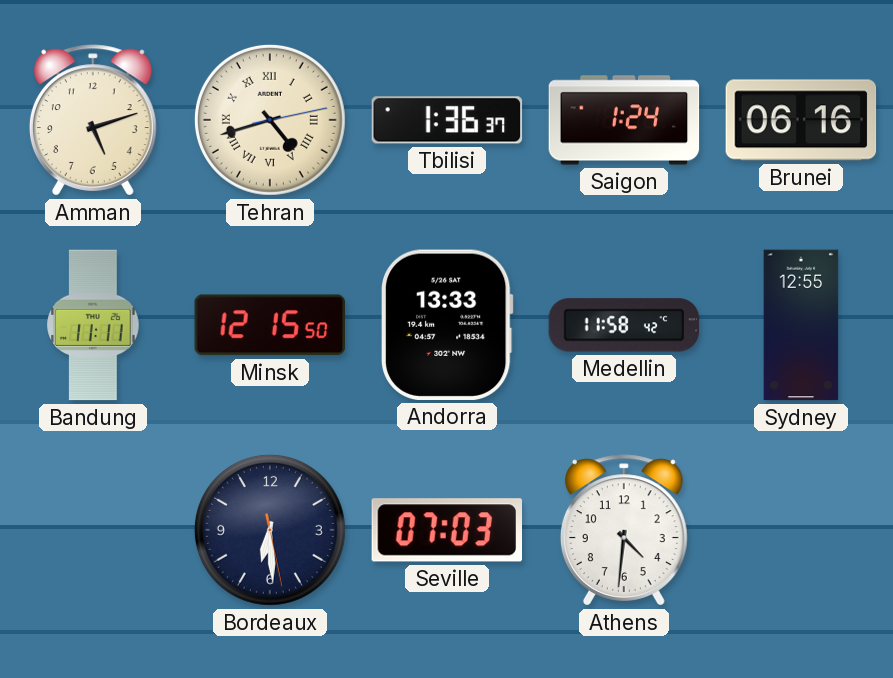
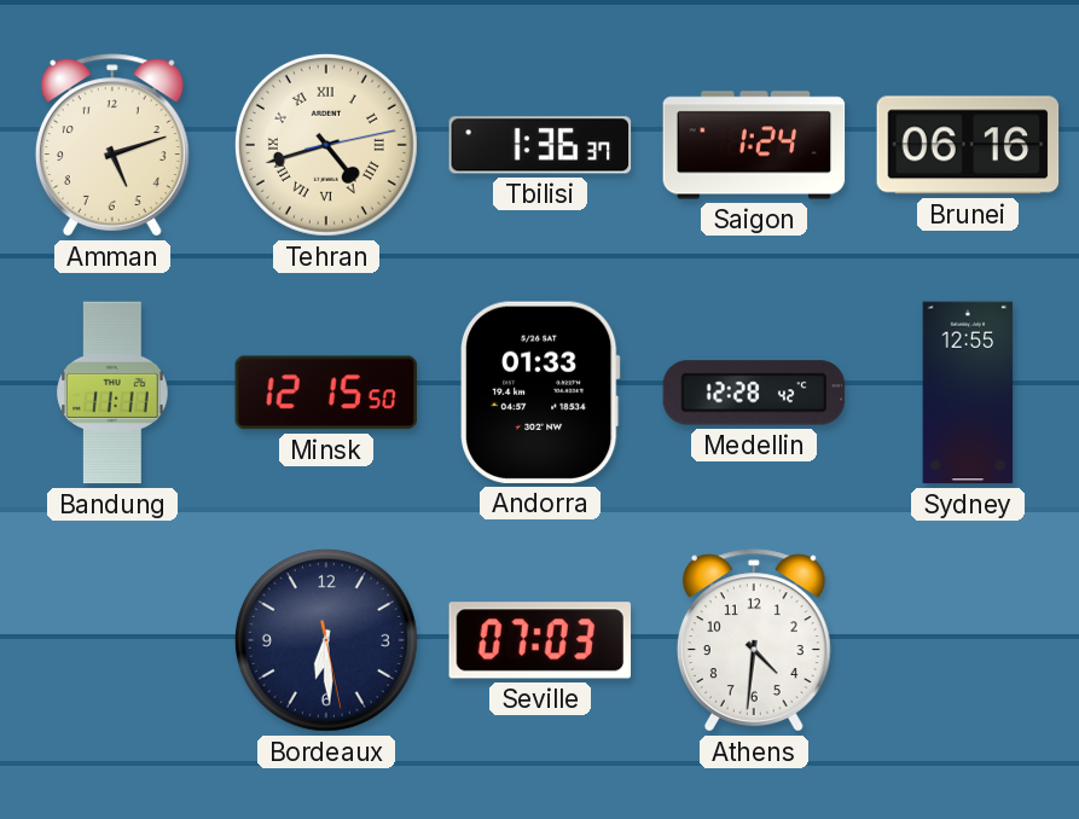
Andorra: 13:33 -> 01:33
Medellin: 11:58 -> 12:28
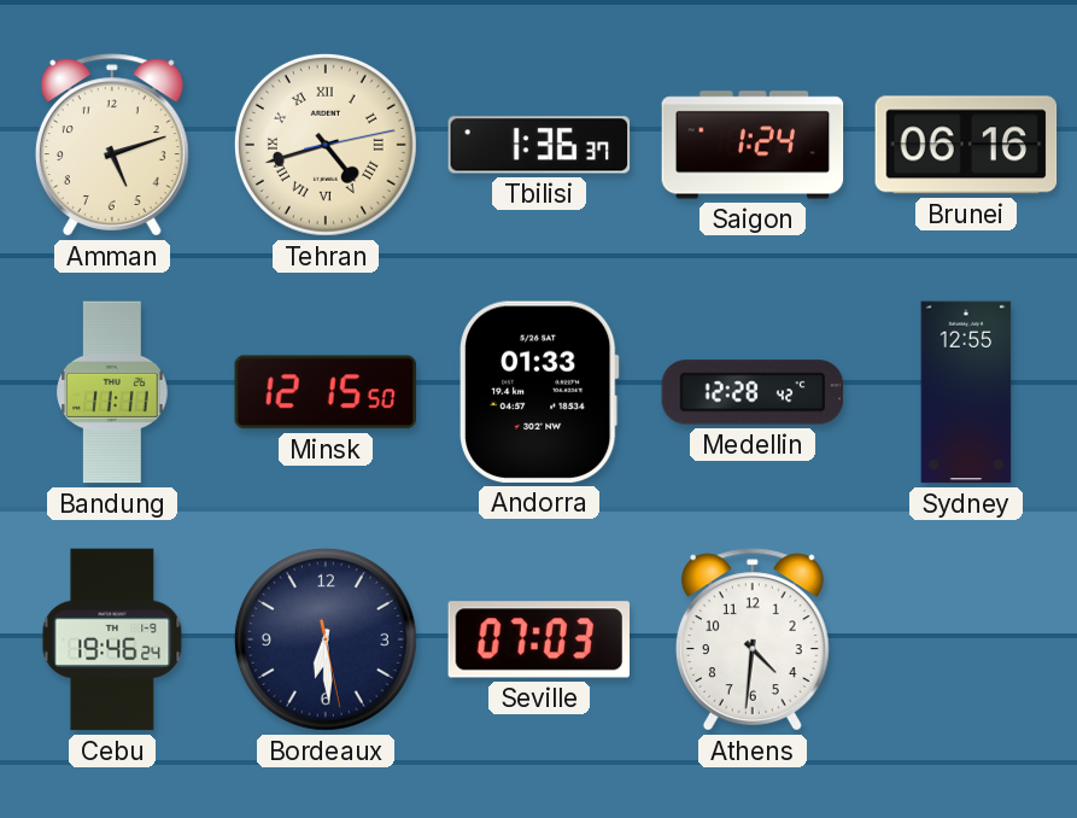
Cebu: none -> 19:46
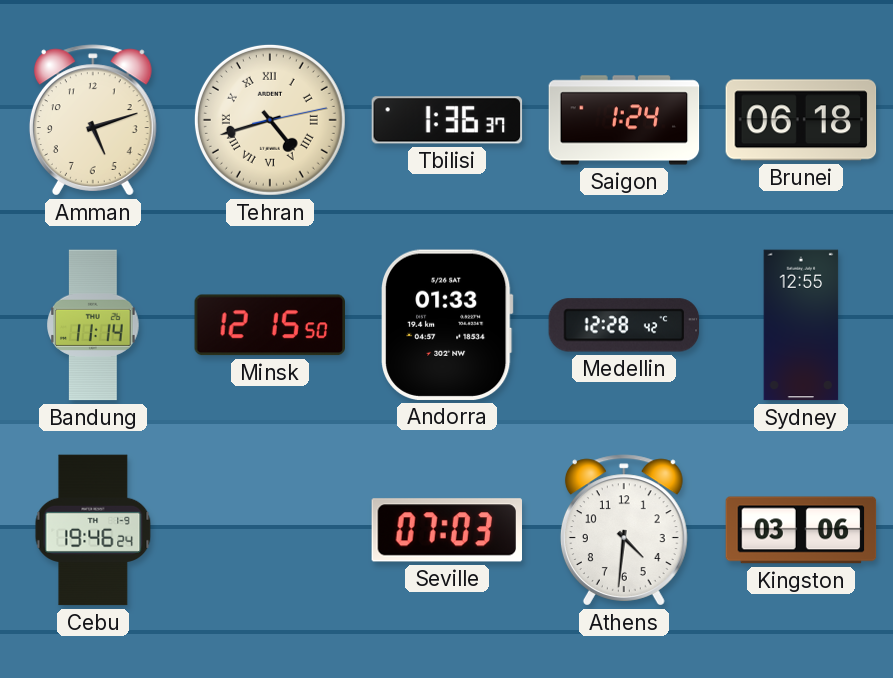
Brunei: 06:16 -> 06:18
Bandung: 11:11 -> 11:14
Bordeaux: 6:29 -> none
Kingston: none -> 03:06
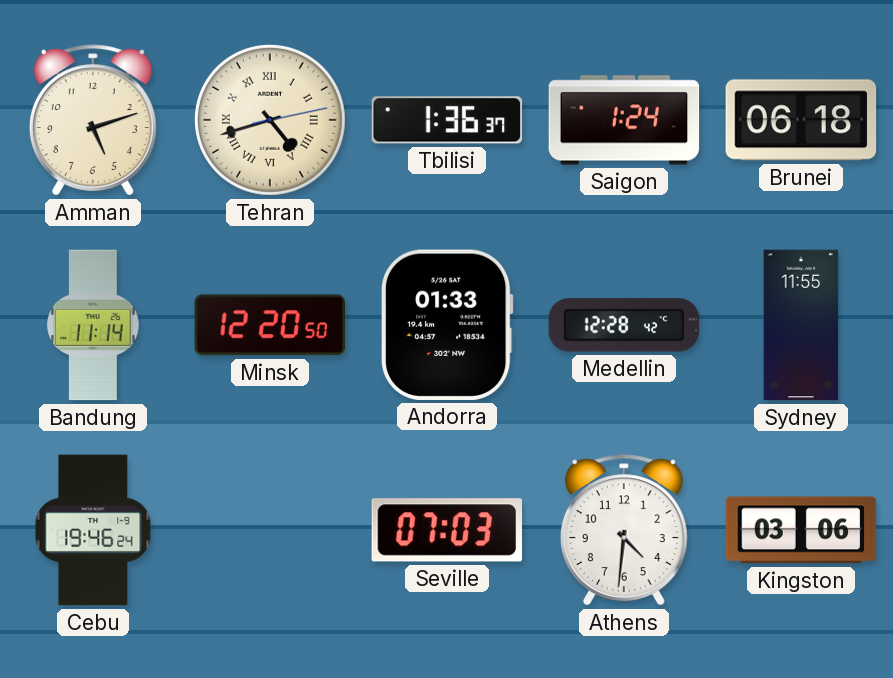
Minsk: 12:15 -> 12:20
Sydney: 12:55 -> 11:55
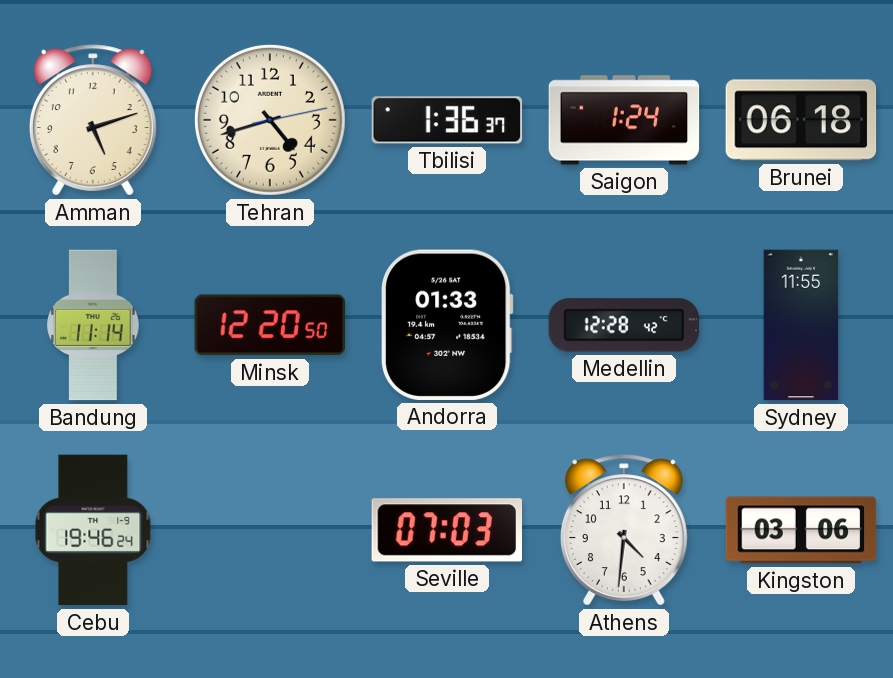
Tehran numerals: Roman -> Arabic
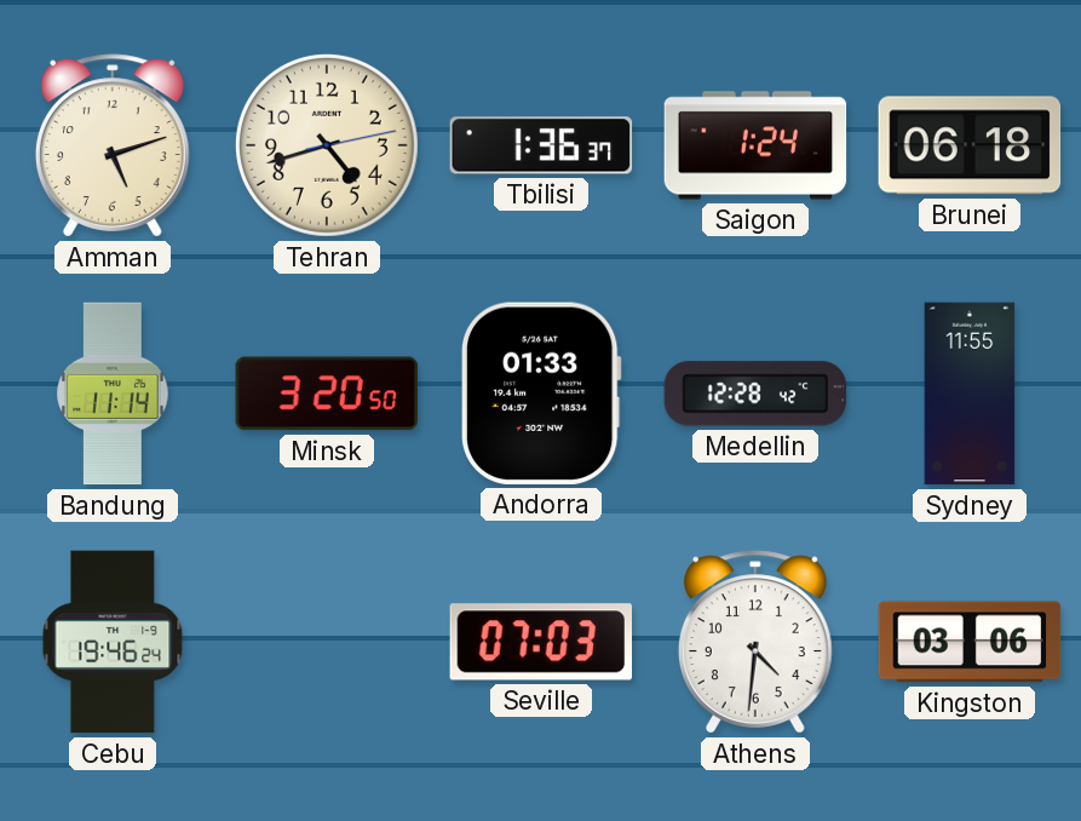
Minsk: 12:20 -> 3:20
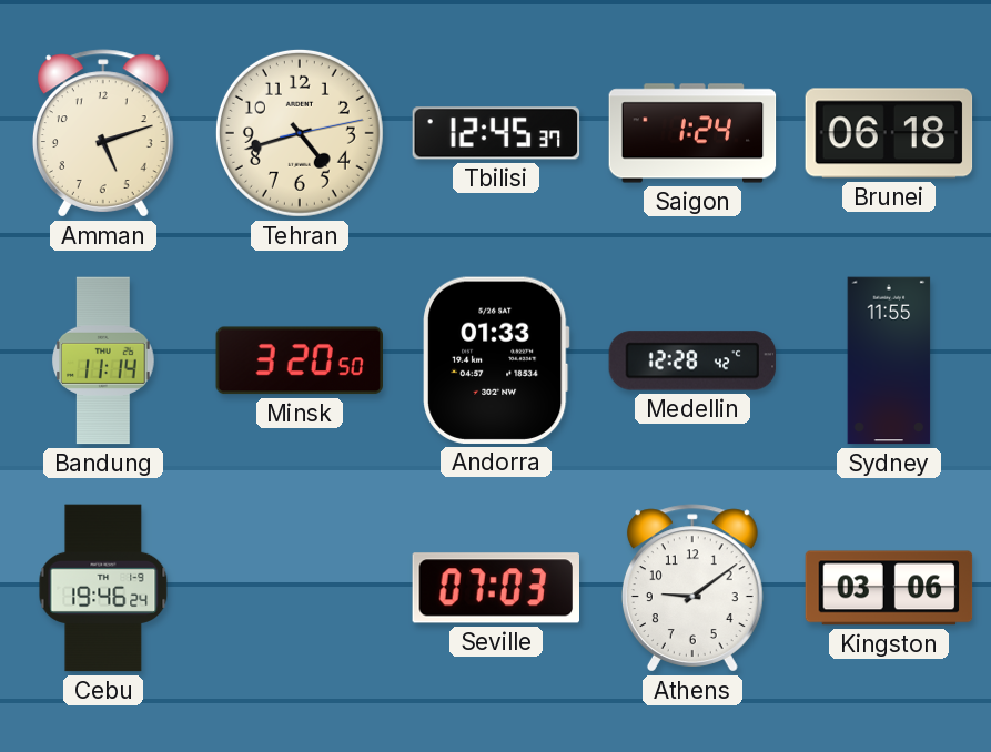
Tbilisi: 1:36 -> 12:45
Athens: 4:31 -> 9:09
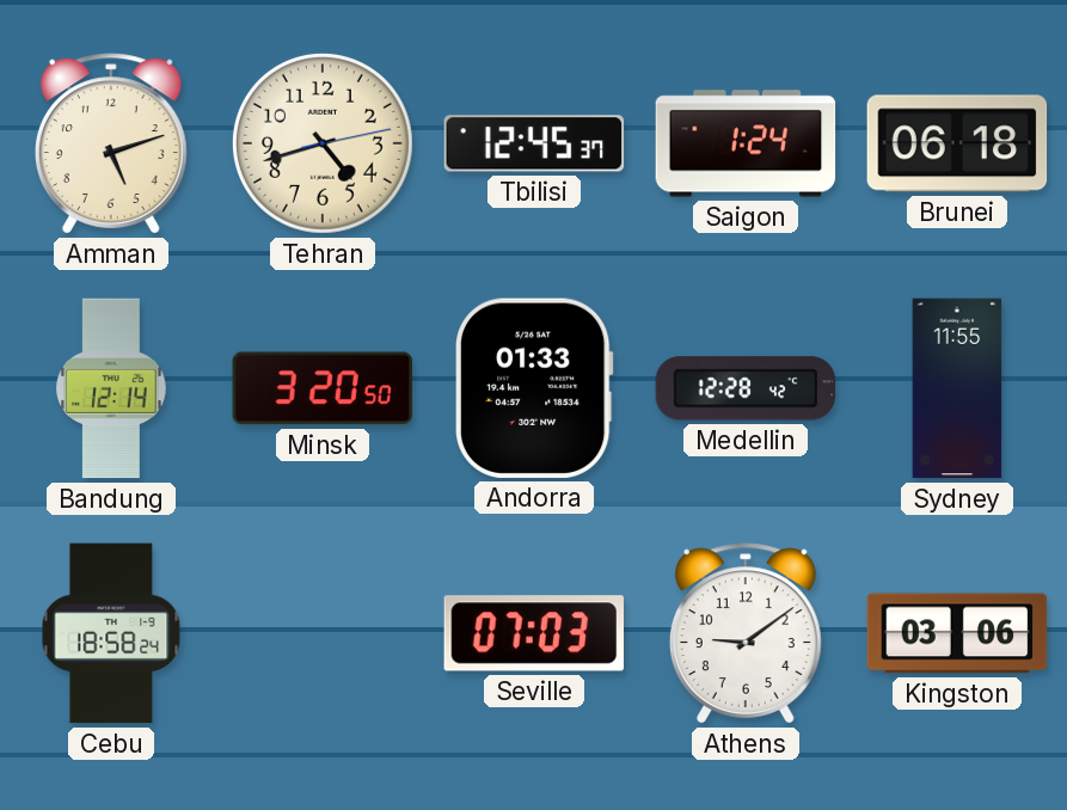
Bandung: 11:14 -> 12:14
Cebu: 19:46 -> 18:58
